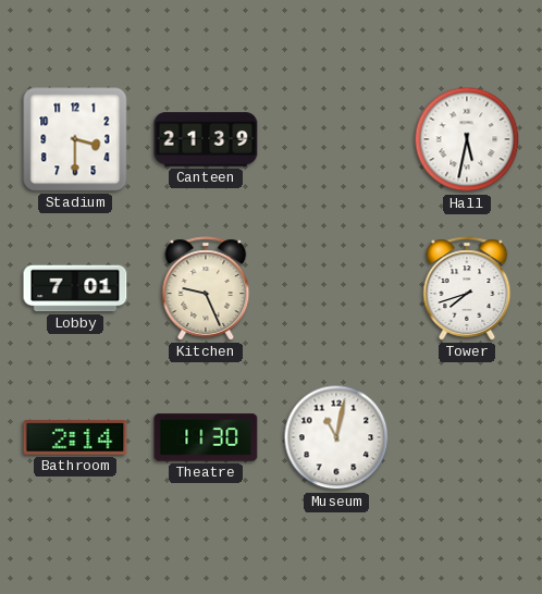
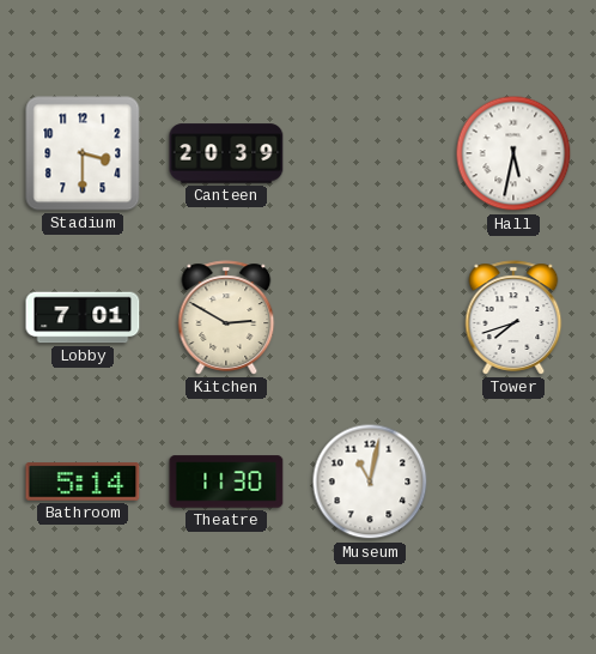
Canteen: 21:39 -> 20:39
Kitchen: 9:26 -> 2:50
Bathroom: 2:14 -> 5:14
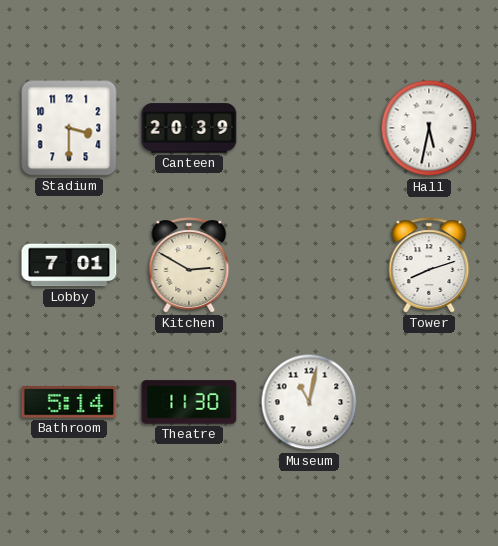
Tower: 7:42 -> 8:12
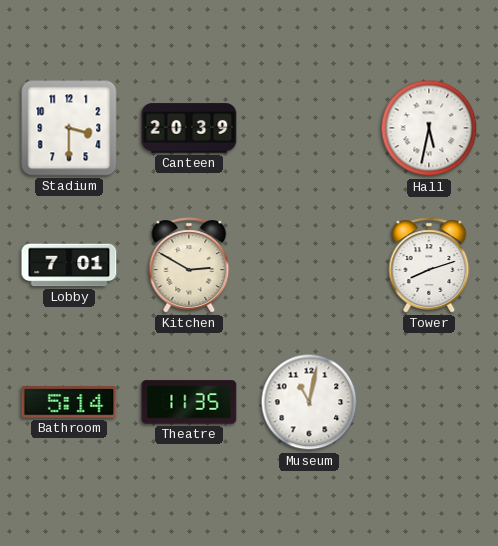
Theatre: 11:30 -> 11:35
